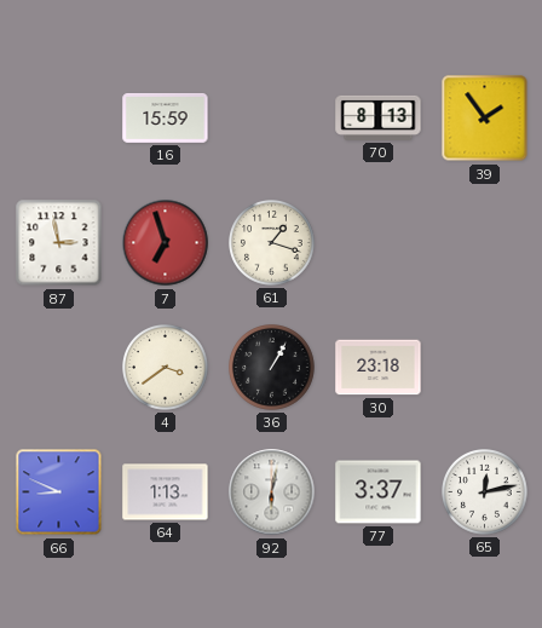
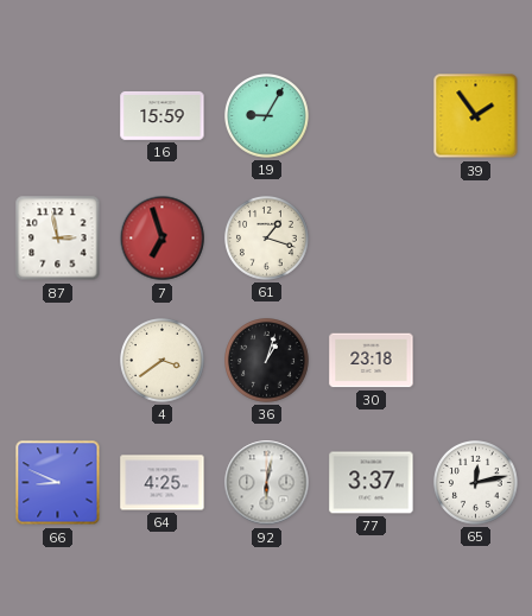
19: none -> 9:05
70: 8:13 -> none
36: 1:05 -> 1:03
64: 1:13 -> 4:25
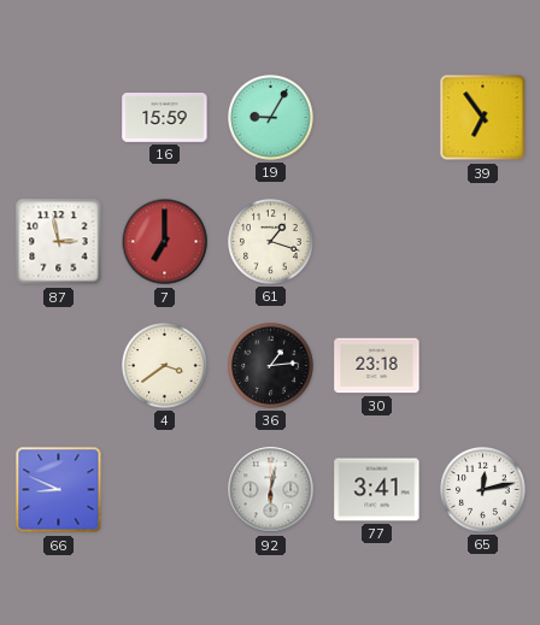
39: 1:54 -> 6:54
7: 6:57 -> 7:00
36: 1:03 -> 1:14
64: 4:25 -> none
77: 3:37 -> 3:41
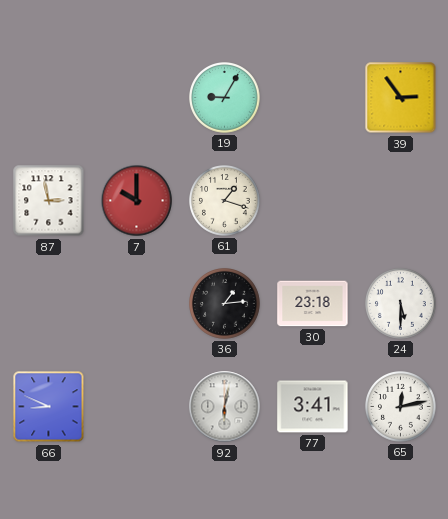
16: 15:59 -> none
39: 6:54 -> 2:54
7: 7:00 -> 10:00
4: 3:39 -> none
24: none -> 5:30
